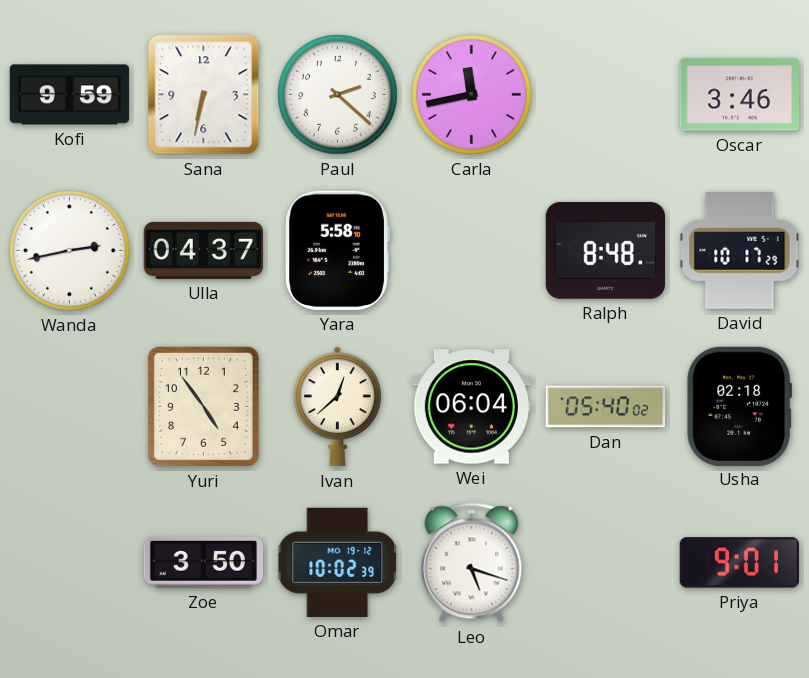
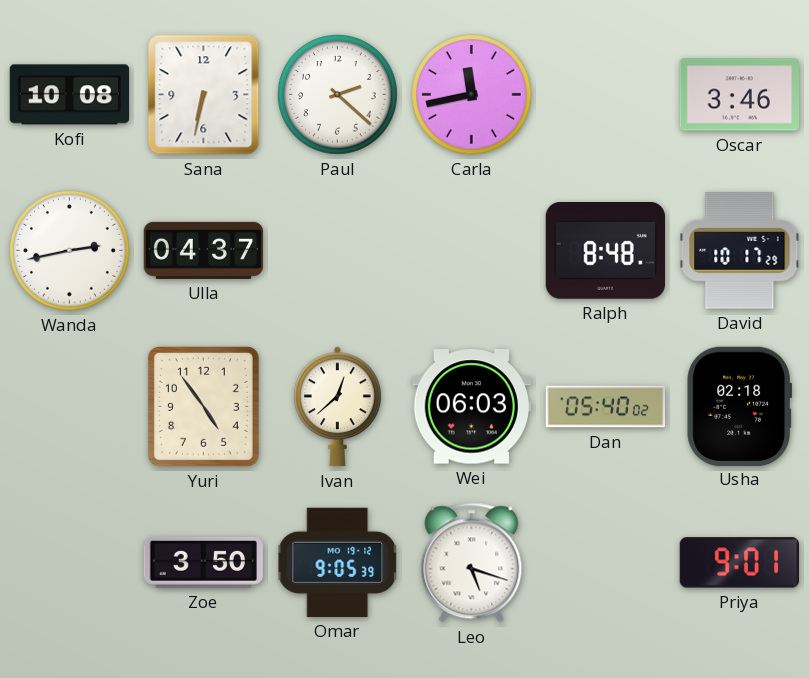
Kofi: 9:59 -> 10:08
Yara: 5:58 -> none
Wei: 06:04 -> 06:03
Omar: 10:02 -> 9:05
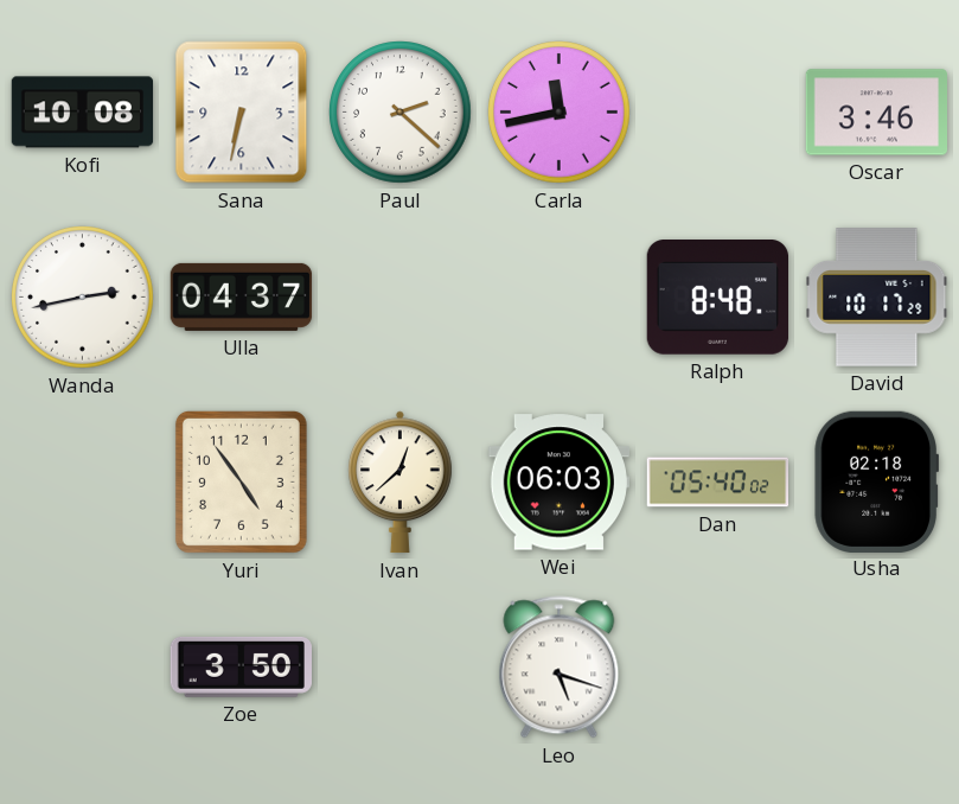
Omar: 9:05 -> none
Priya: 9:01 -> none
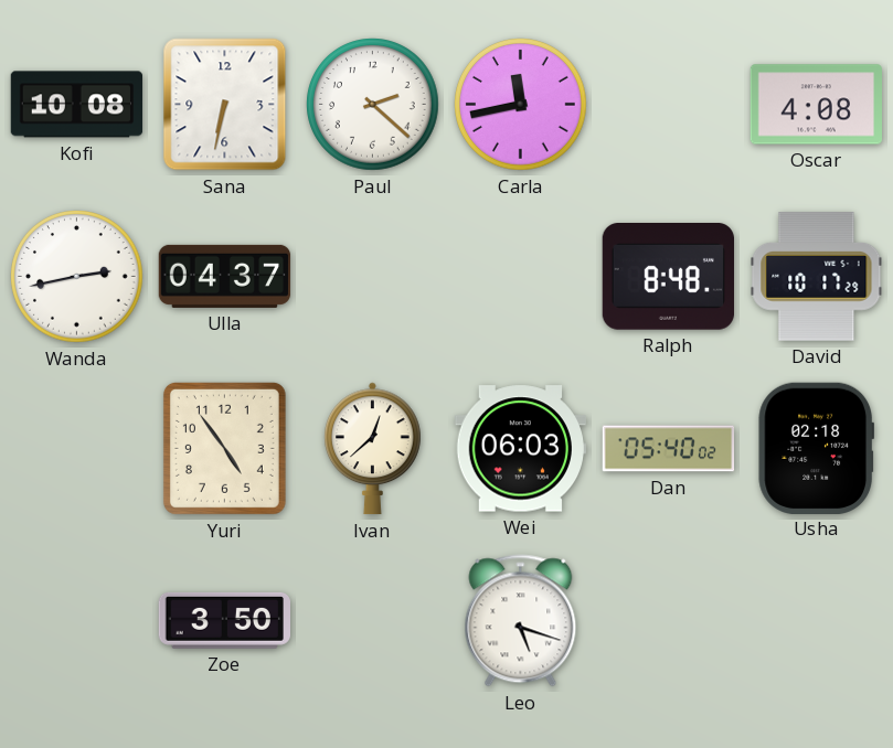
Oscar: 3:46 -> 4:08
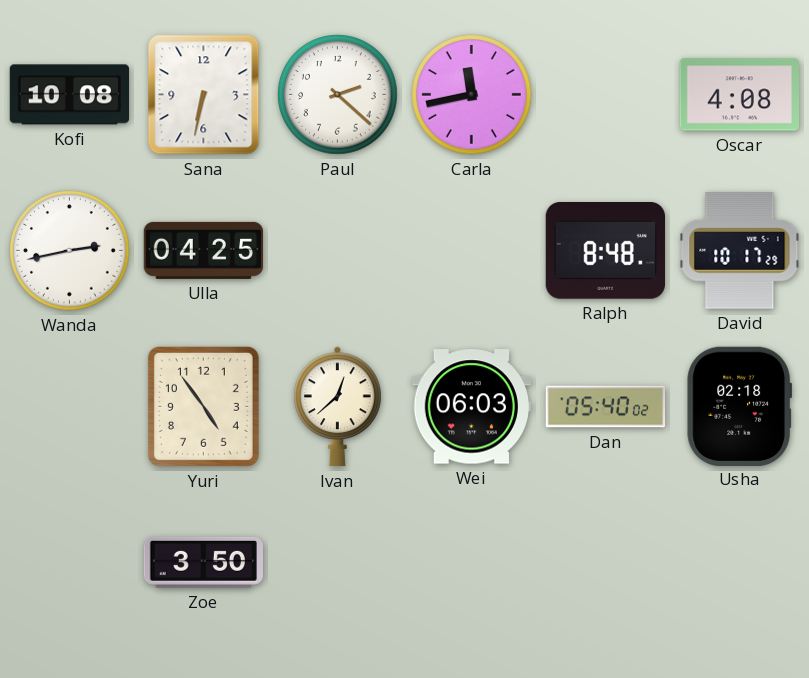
Ulla: 04:37 -> 04:25
Leo: 5:18 -> none
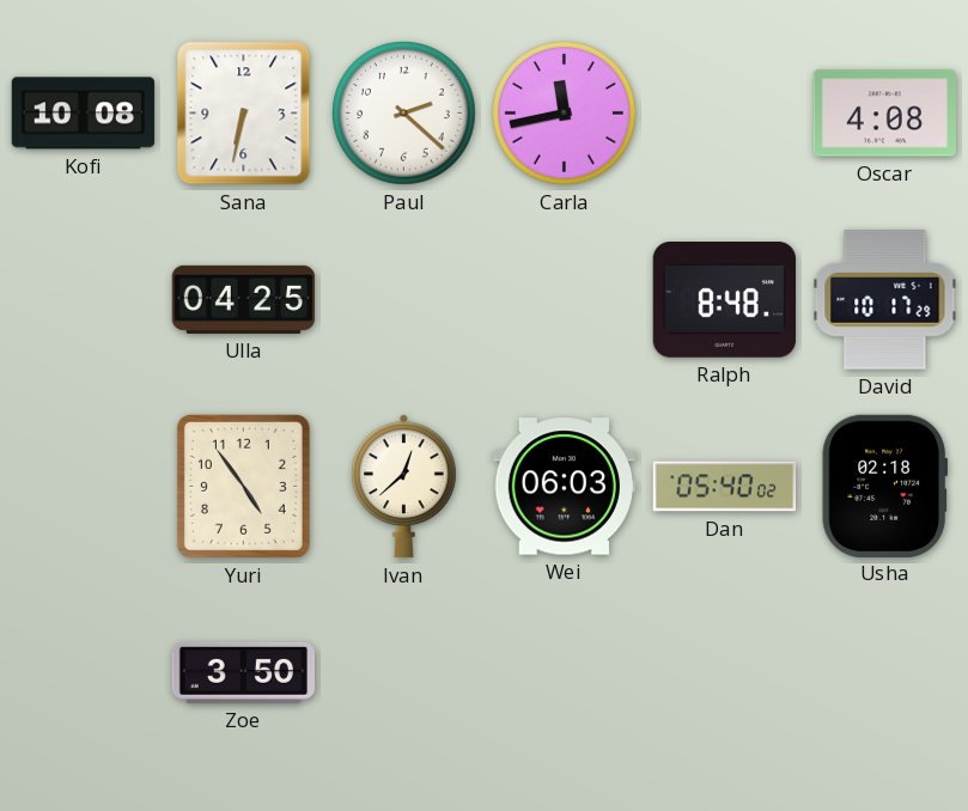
Wanda: 2:43 -> none
